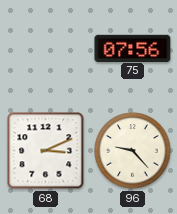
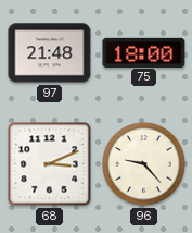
97: none -> 21:48
75: 07:56 -> 18:00
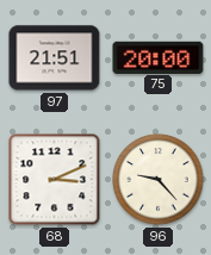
97: 21:48 -> 21:51
75: 18:00 -> 20:00
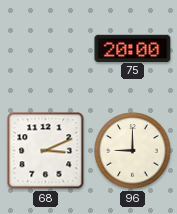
97: 21:51 -> none
96: 9:23 -> 9:00
